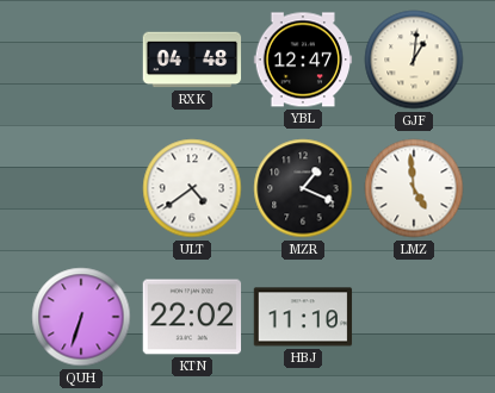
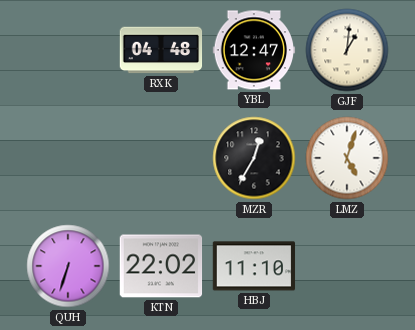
ULT: 4:39 -> none
MZR: 1:19 -> 12:35
LMZ: 4:59 -> 5:03
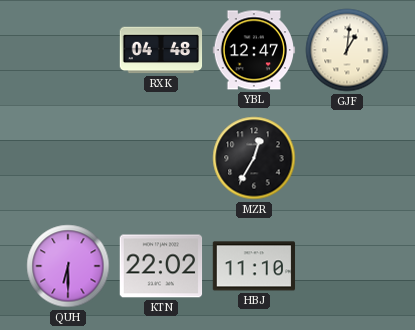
LMZ: 5:03 -> none
QUH: 6:33 -> 6:30
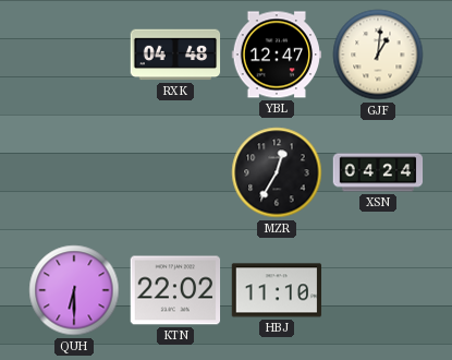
XSN: none -> 04:24
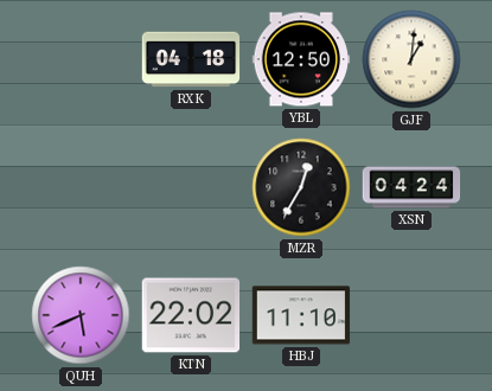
RXK: 04:48 -> 04:18
YBL: 12:47 -> 12:50
QUH: 6:30 -> 5:41
